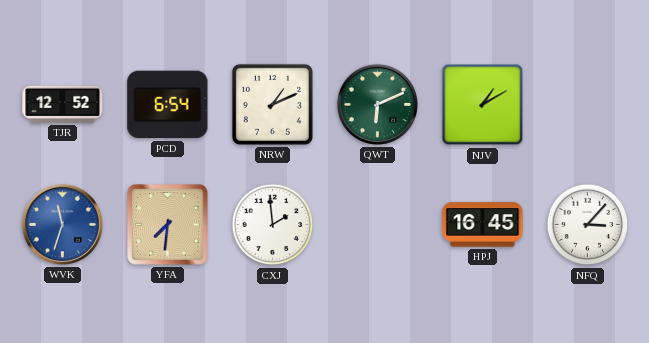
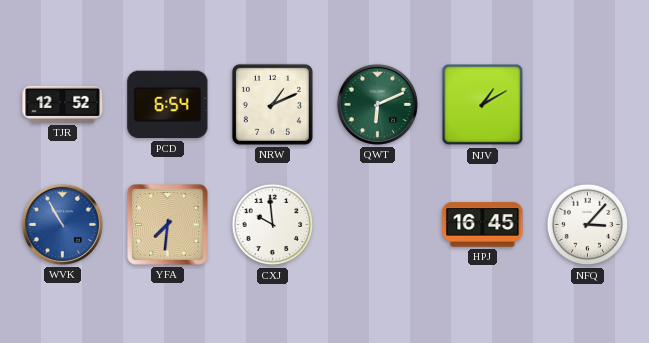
WVK: 11:33 -> 10:55
CXJ: 1:59 -> 9:59
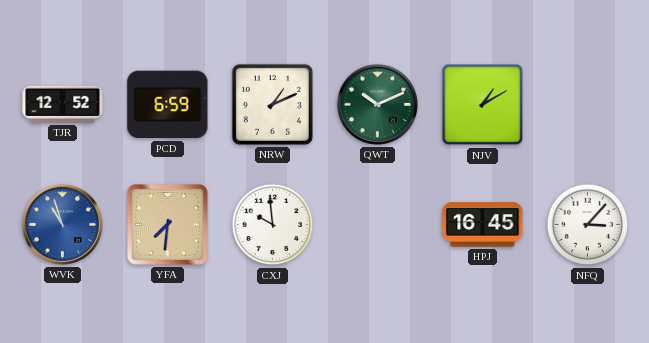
PCD: 6:54 -> 6:59
QWT: 6:11 -> 10:11
WVK: 10:55 -> 10:57
